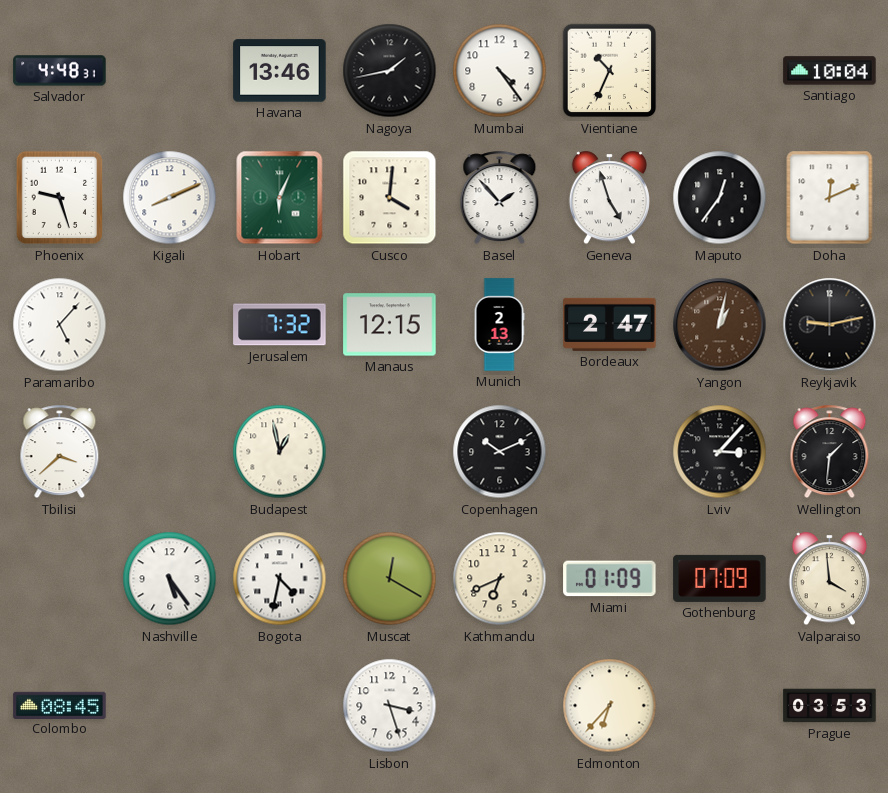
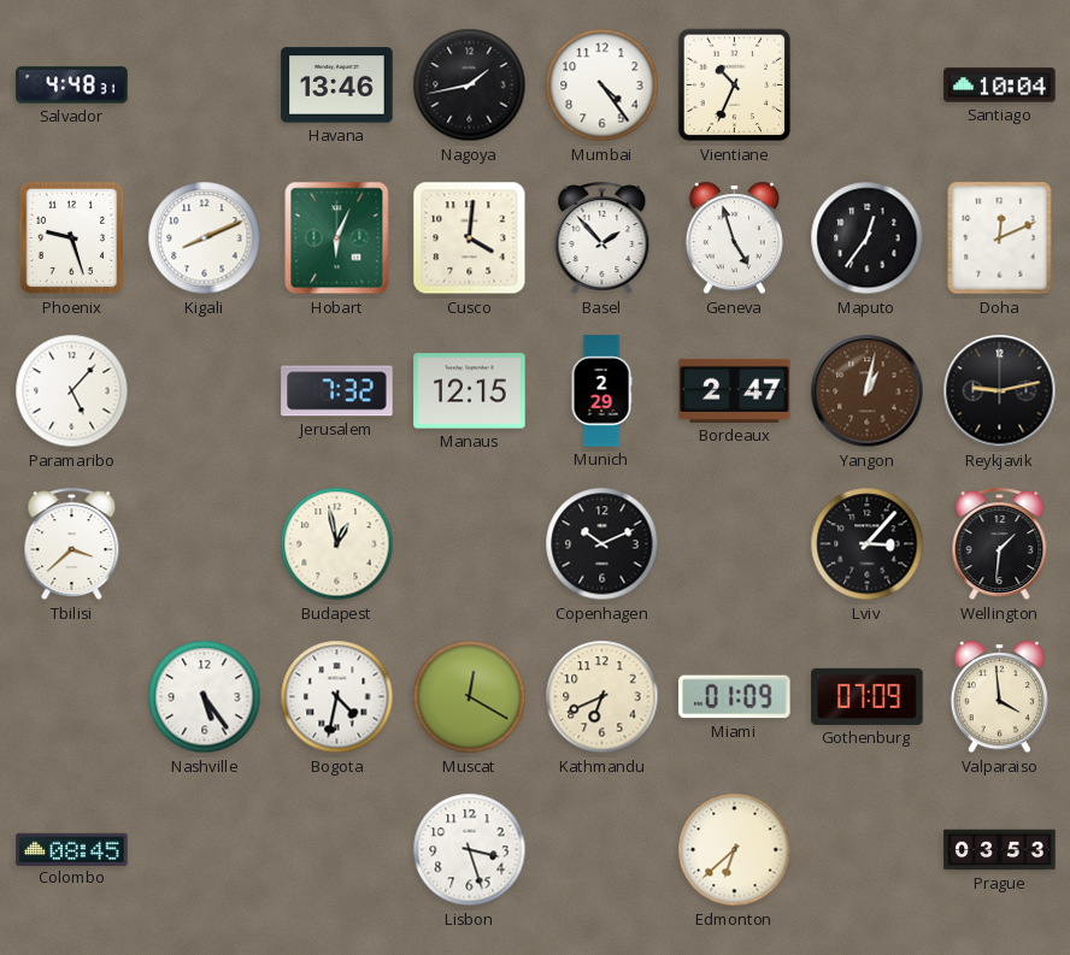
Munich: 2:13 -> 2:29
Edmonton: 6:37 -> 6:38
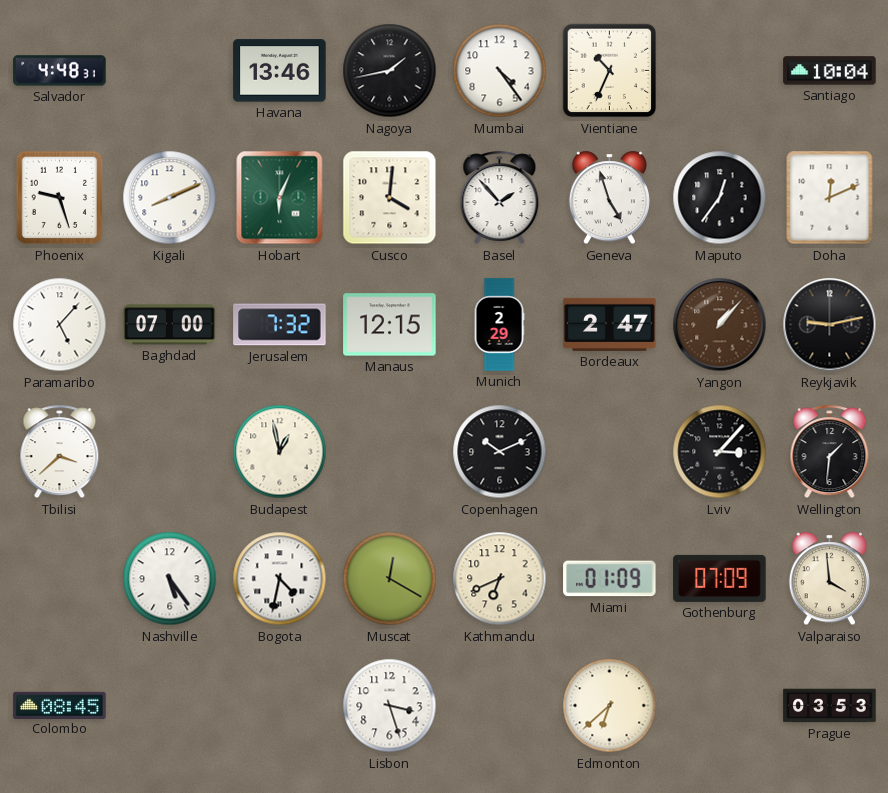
Baghdad: none -> 07:00
Yangon: 1:02 -> 1:07
